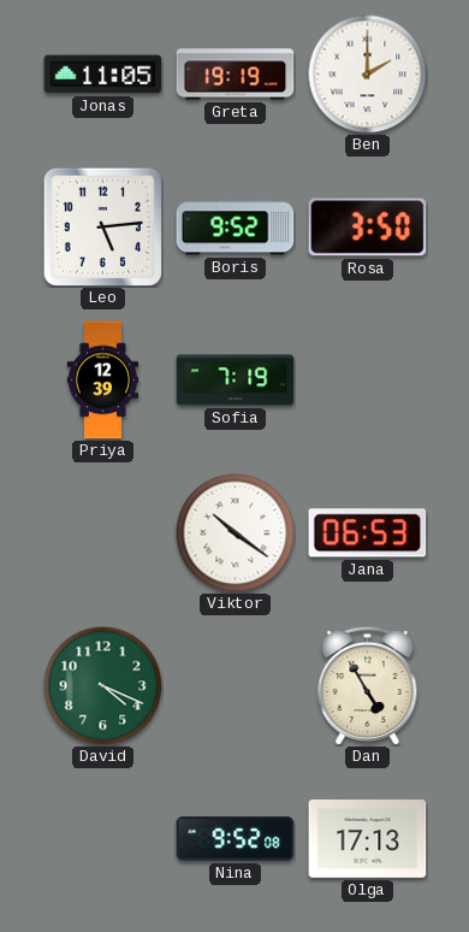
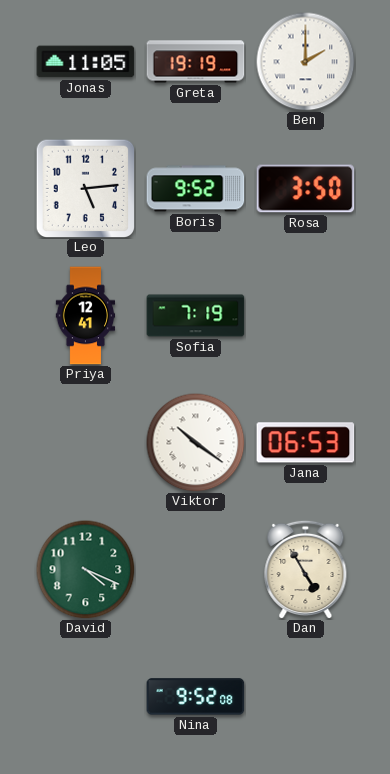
Priya: 12:39 -> 12:41
Olga: 17:13 -> none
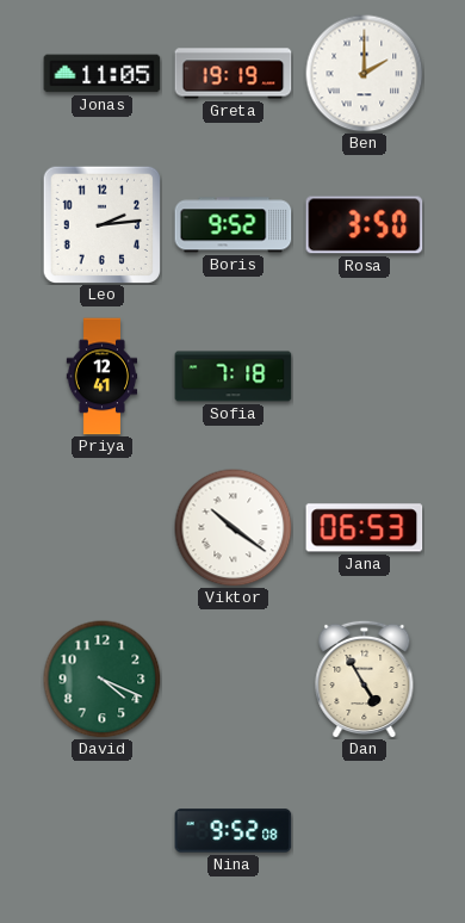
Leo: 5:14 -> 2:14
Sofia: 7:19 -> 7:18
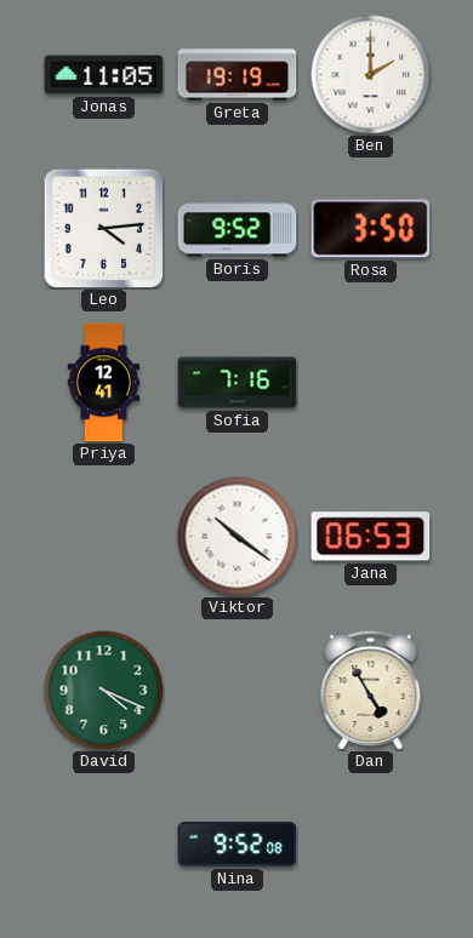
Leo: 2:14 -> 4:14
Sofia: 7:18 -> 7:16
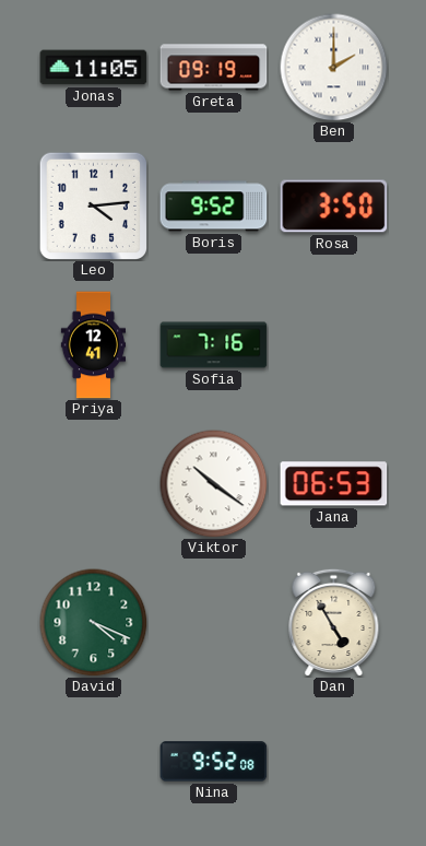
Greta: 19:19 -> 09:19
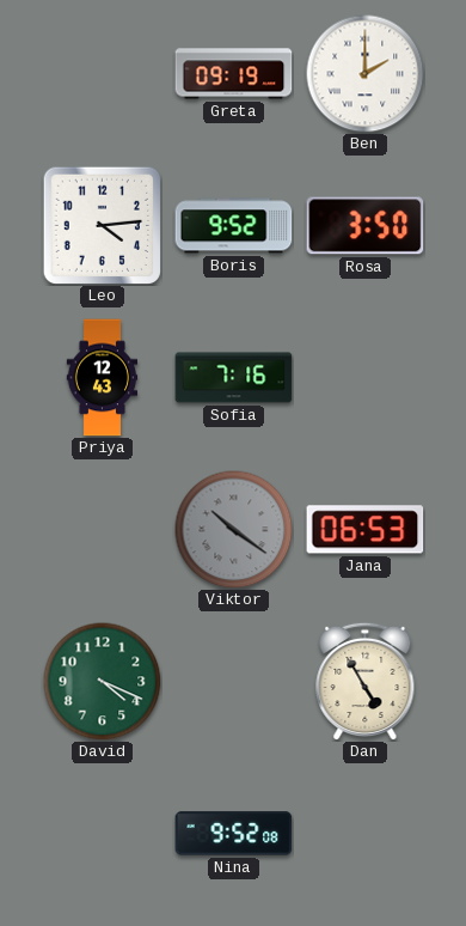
Jonas: 11:05 -> none
Priya: 12:41 -> 12:43
Viktor dial: white -> grey
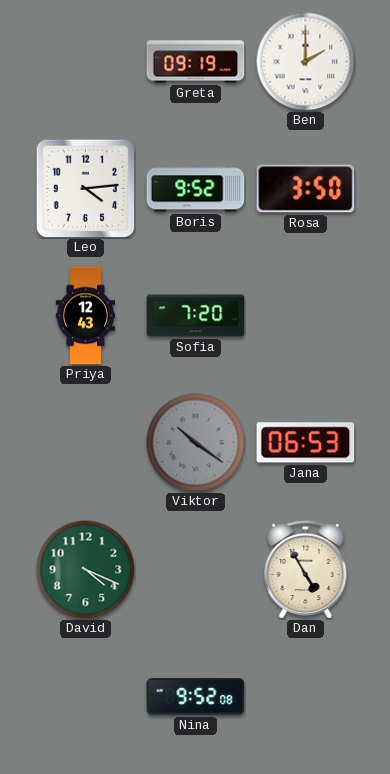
Sofia: 7:16 -> 7:20
